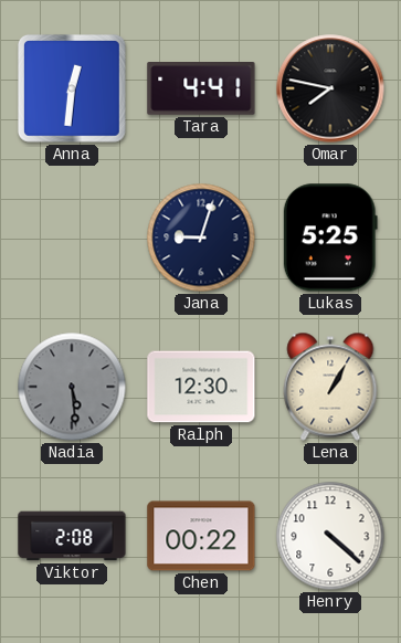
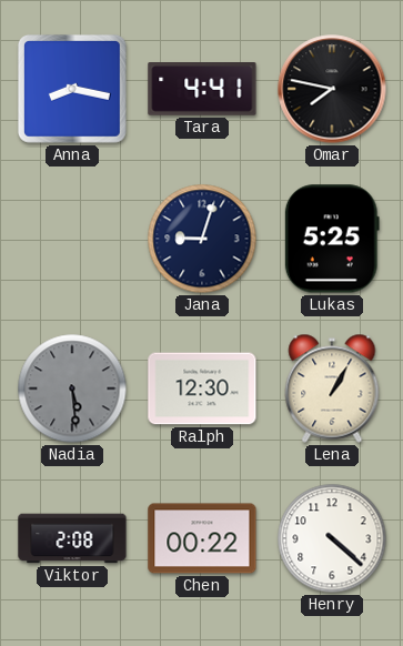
Anna: 12:31 -> 8:17
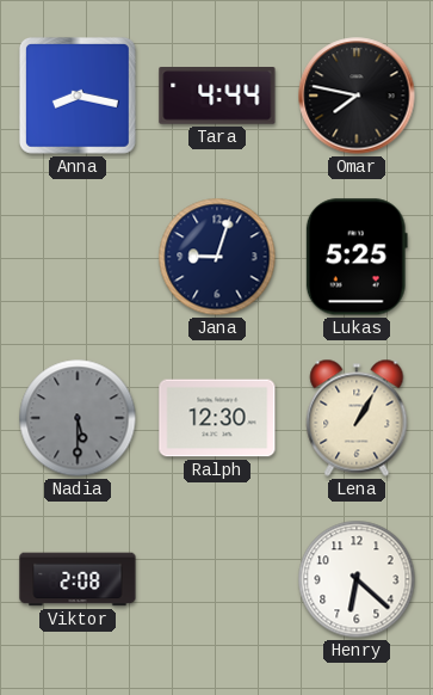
Tara: 4:41 -> 4:44
Nadia: 5:29 -> 5:30
Chen: 00:22 -> none
Henry: 4:22 -> 6:22
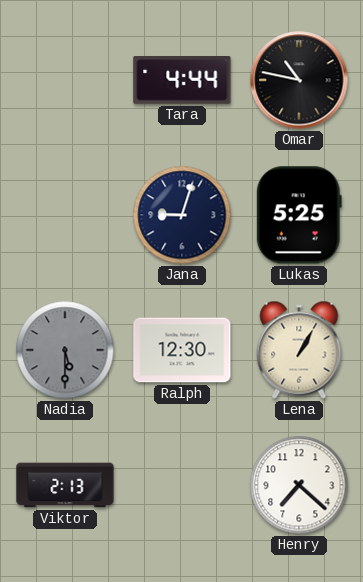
Anna: 8:17 -> none
Omar: 7:47 -> 10:47
Viktor: 2:08 -> 2:13
Henry: 6:22 -> 7:22
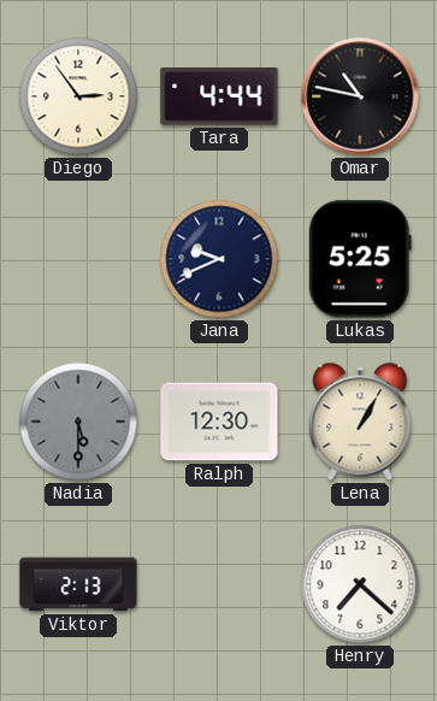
Diego: none -> 2:54
Jana: 9:03 -> 9:41
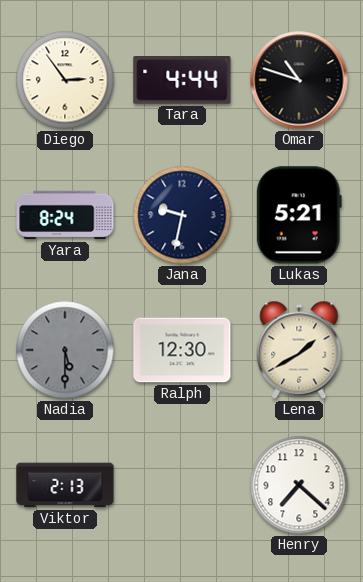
Omar: 10:47 -> 10:48
Yara: none -> 8:24
Jana: 9:41 -> 9:32
Lukas: 5:25 -> 5:21
Lena: 1:05 -> 1:40
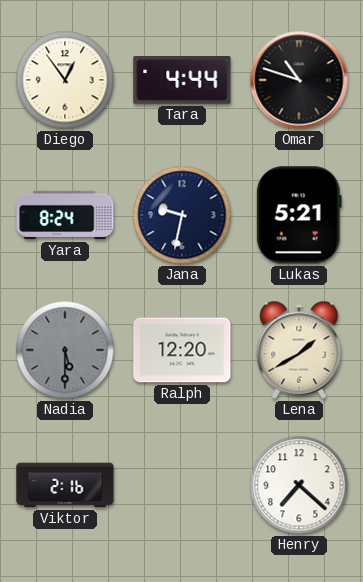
Diego: 2:54 -> 12:54
Ralph: 12:30 -> 12:20
Viktor: 2:13 -> 2:16
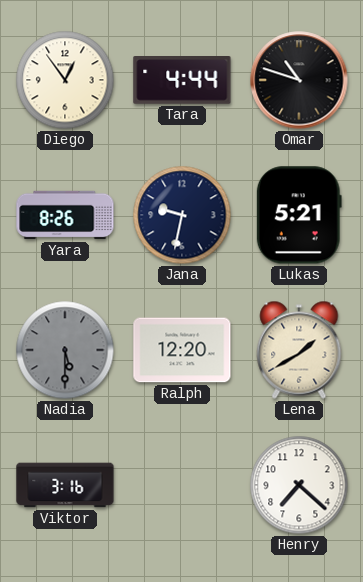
Yara: 8:24 -> 8:26
Viktor: 2:16 -> 3:16
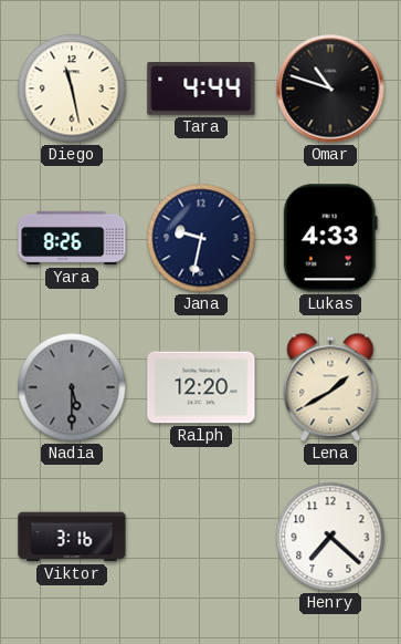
Diego: 12:54 -> 11:28
Lukas: 5:21 -> 4:33
